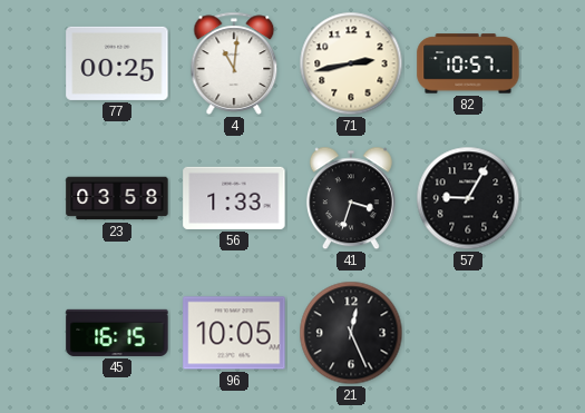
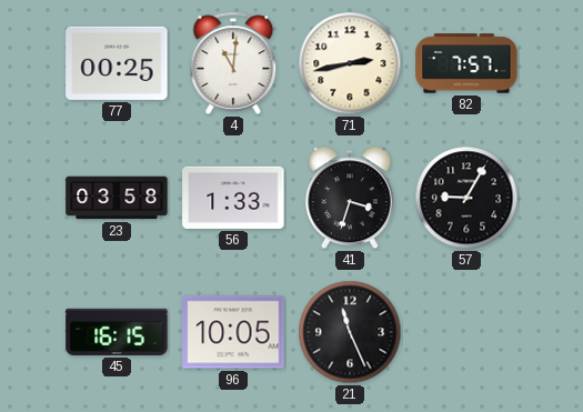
82: 10:57 -> 7:57
21: 12:26 -> 11:26
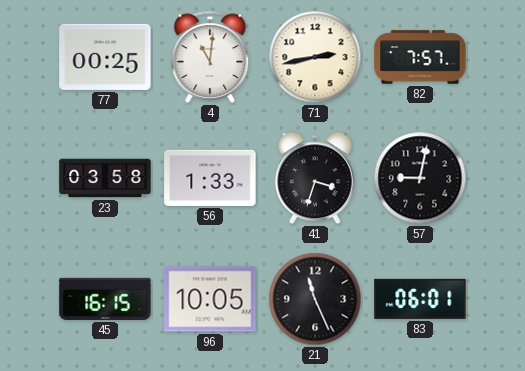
57: 9:05 -> 9:02
83: none -> 06:01
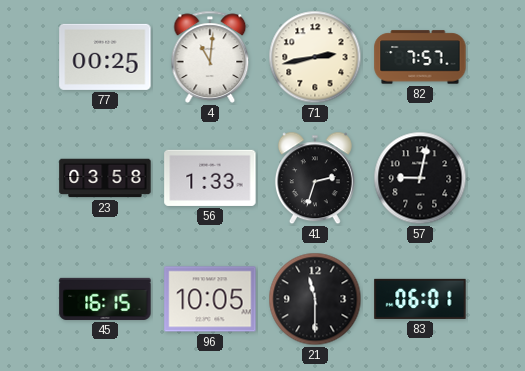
41: 3:33 -> 2:33
21: 11:26 -> 11:30
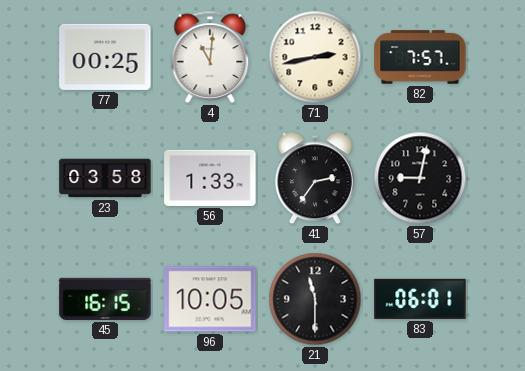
41: 2:33 -> 2:36
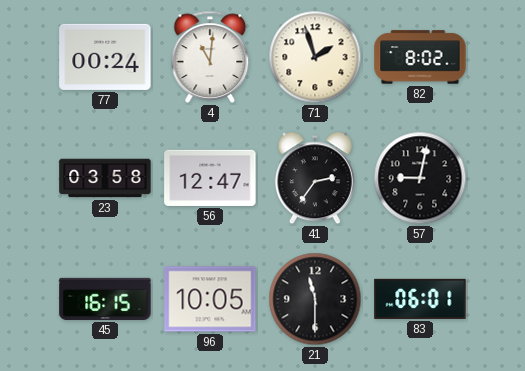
77: 00:25 -> 00:24
71: 2:43 -> 1:57
82: 7:57 -> 8:02
56: 1:33 -> 12:47
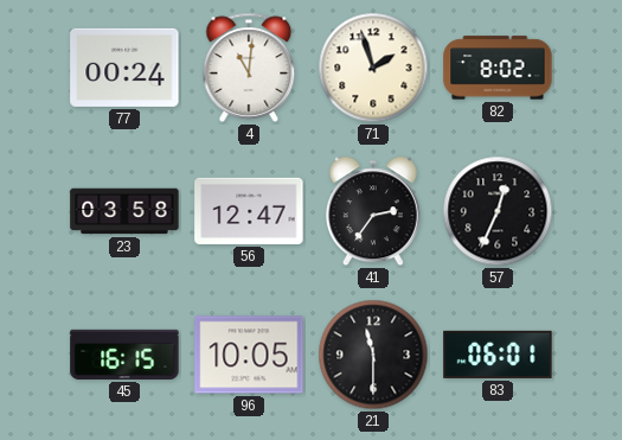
57: 9:02 -> 12:34
